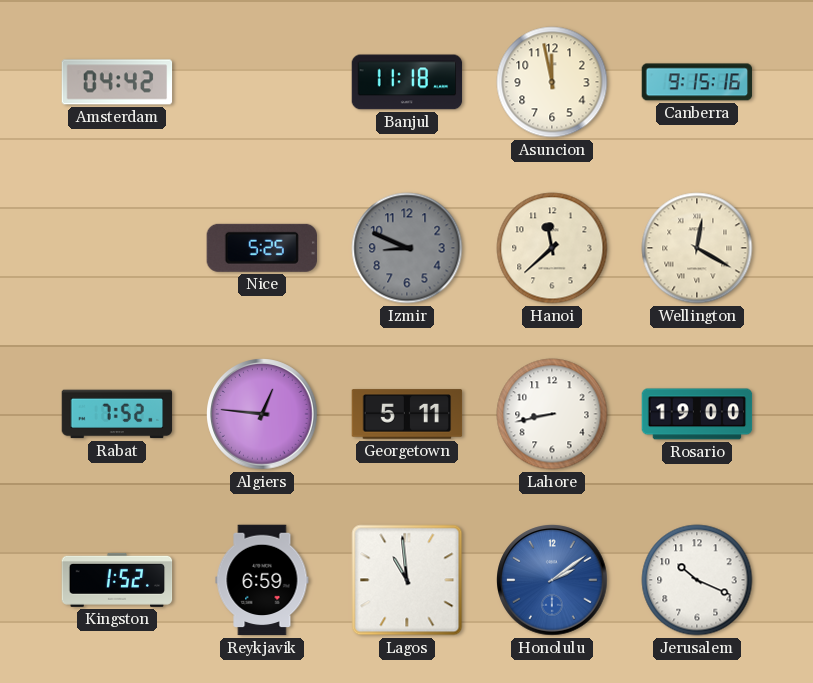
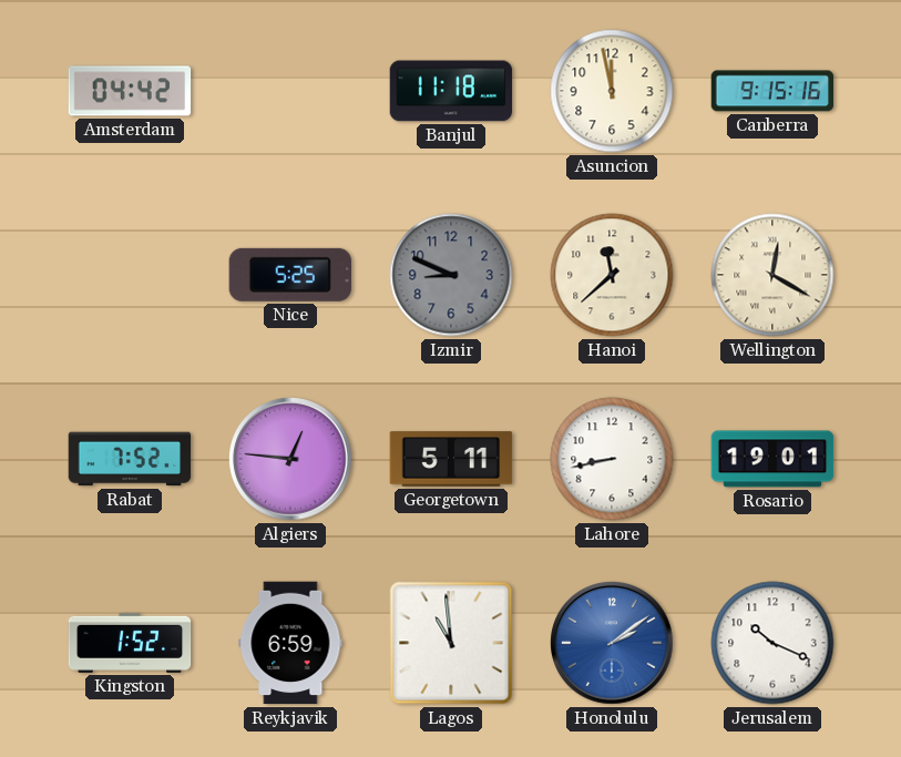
Rosario: 19:00 -> 19:01
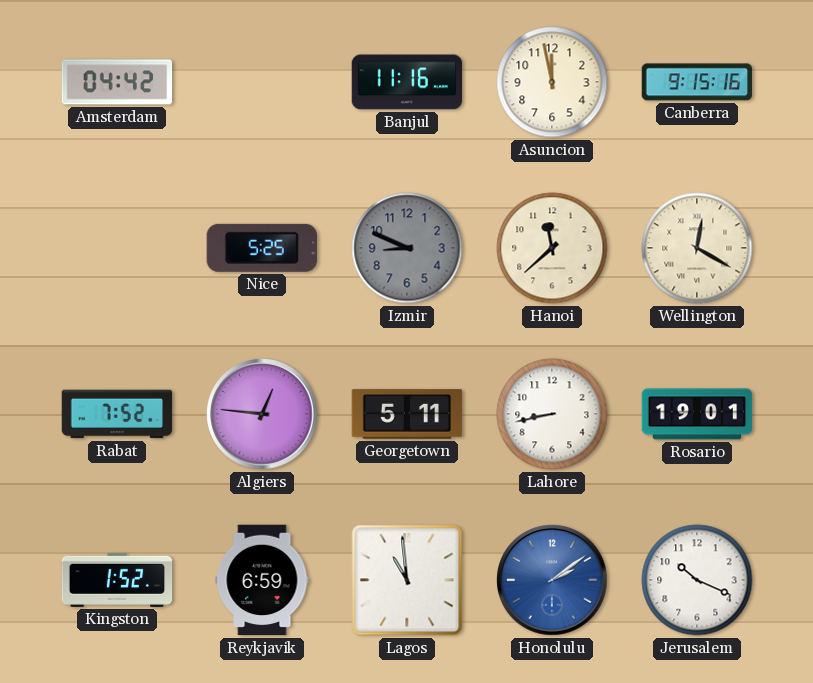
Banjul: 11:18 -> 11:16
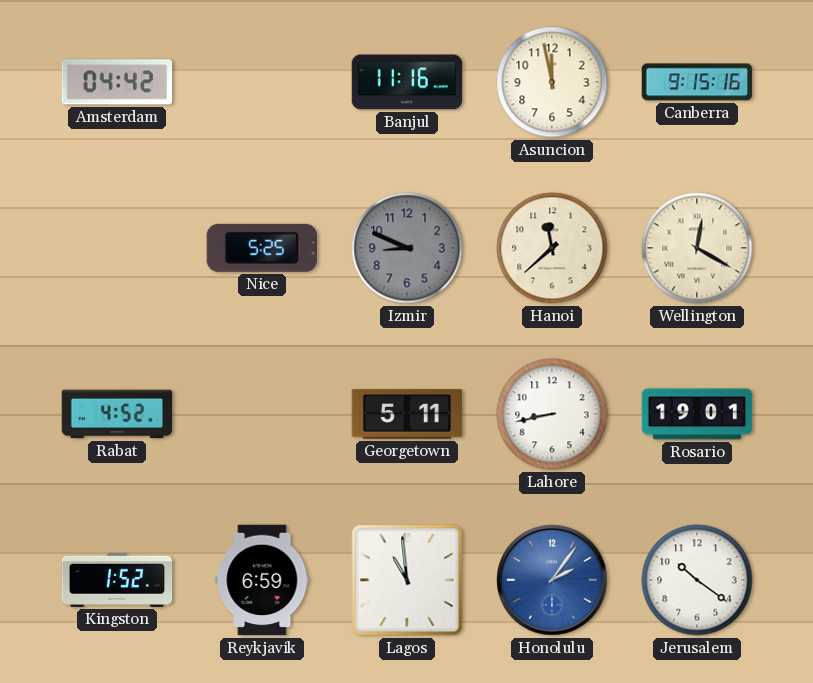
Rabat: 7:52 -> 4:52
Algiers: 12:46 -> none
Honolulu: 2:09 -> 2:06
Jerusalem: 10:19 -> 10:21
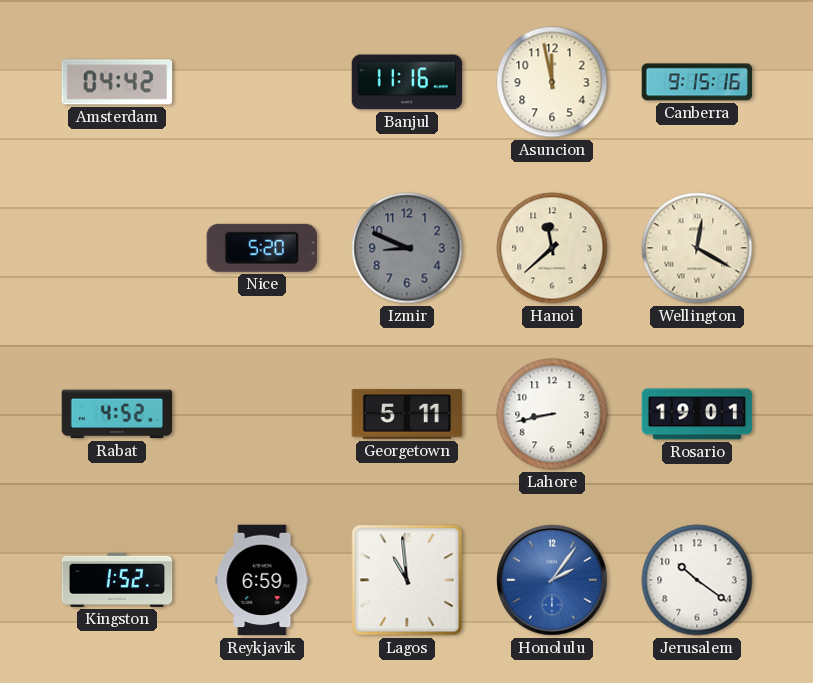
Nice: 5:25 -> 5:20
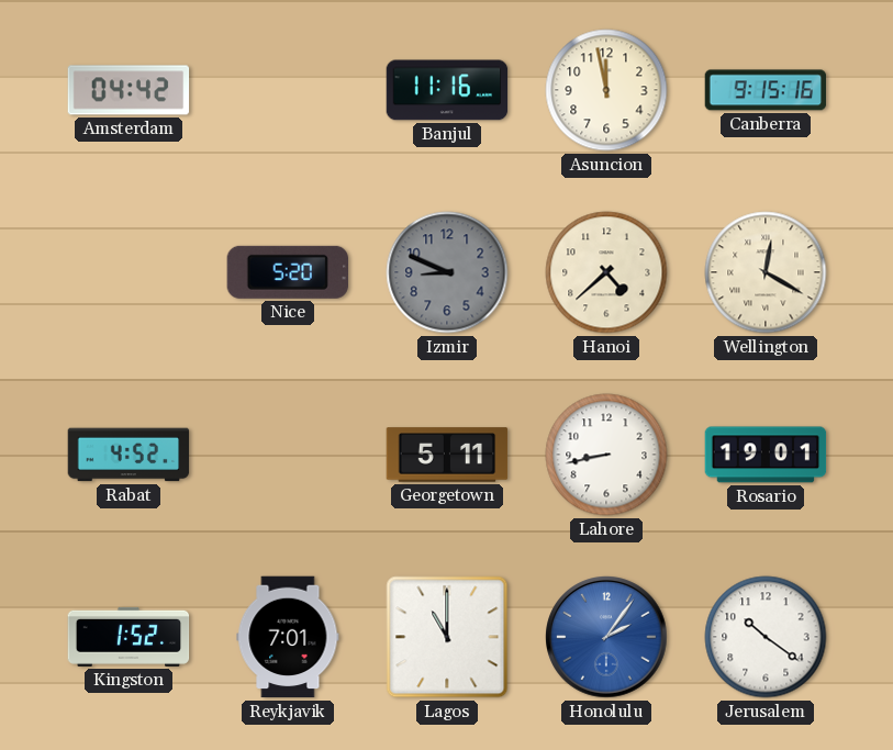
Hanoi: 11:38 -> 4:38
Reykjavik: 6:59 -> 7:01
Lagos: 10:59 -> 11:00
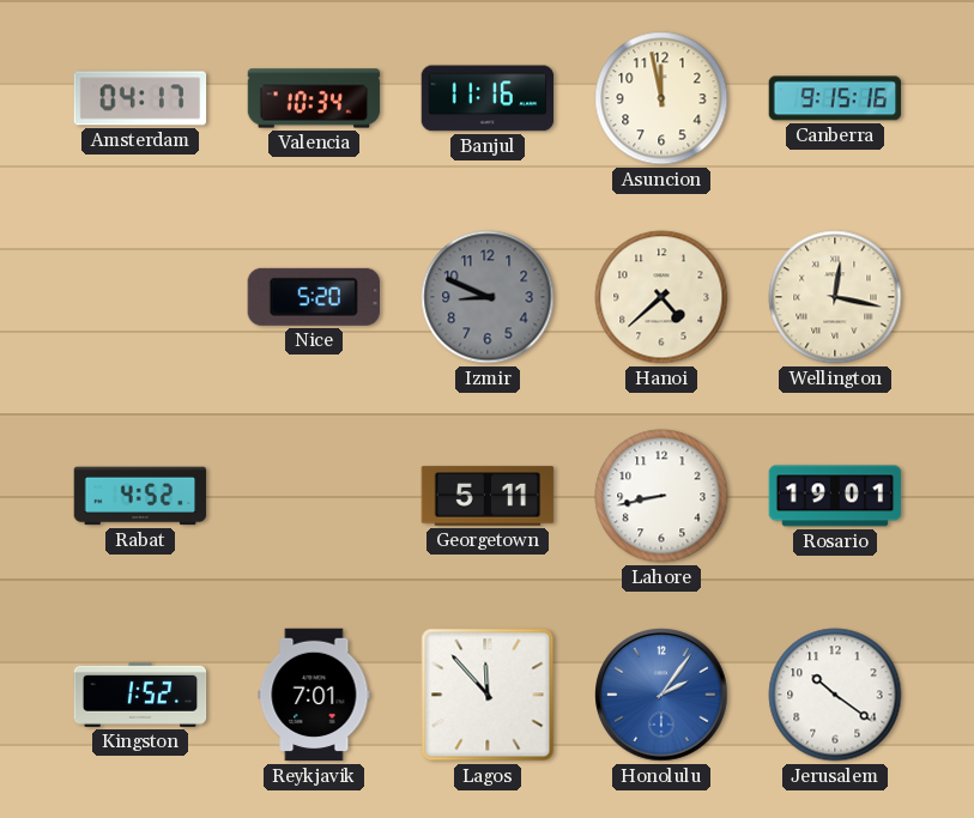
Amsterdam: 04:42 -> 04:17
Valencia: none -> 10:34
Wellington: 12:20 -> 12:17
Lagos: 11:00 -> 11:53
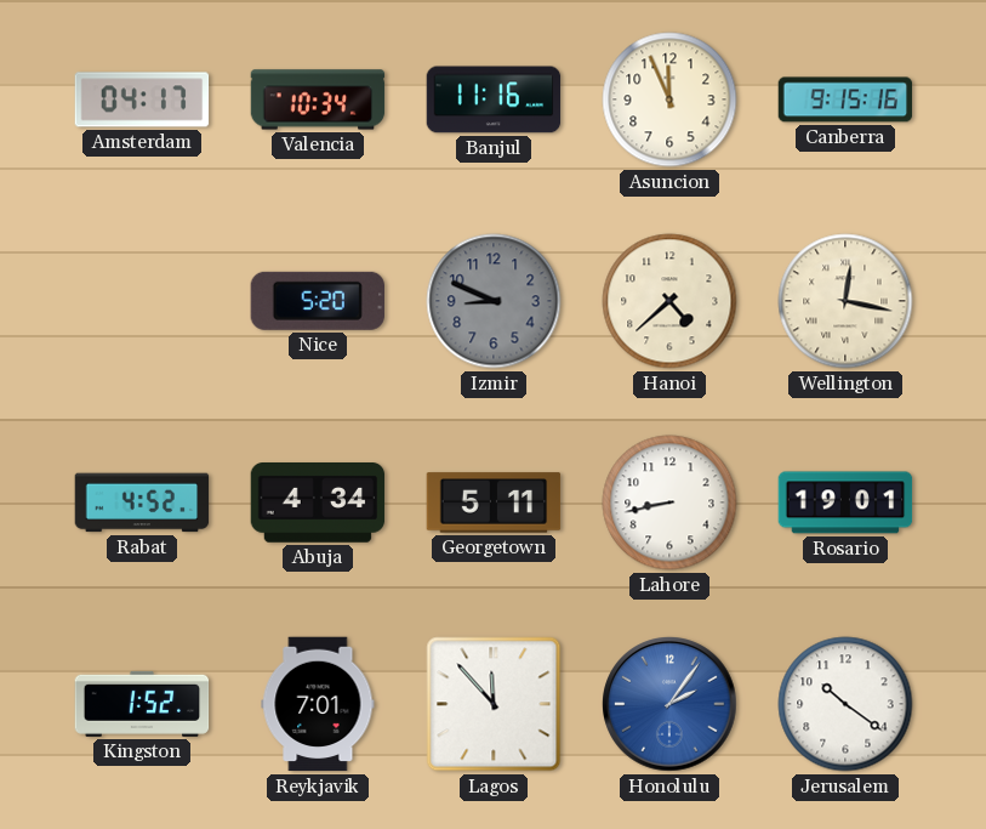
Asuncion: 11:58 -> 11:56
Abuja: none -> 4:34
